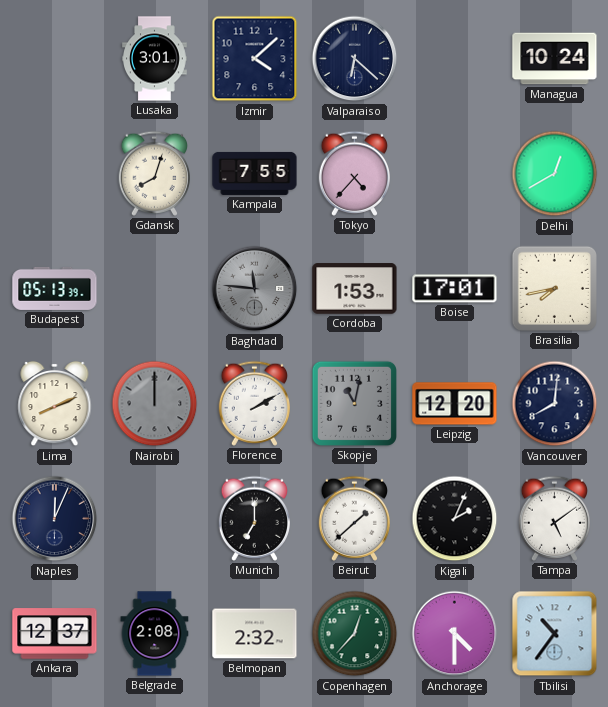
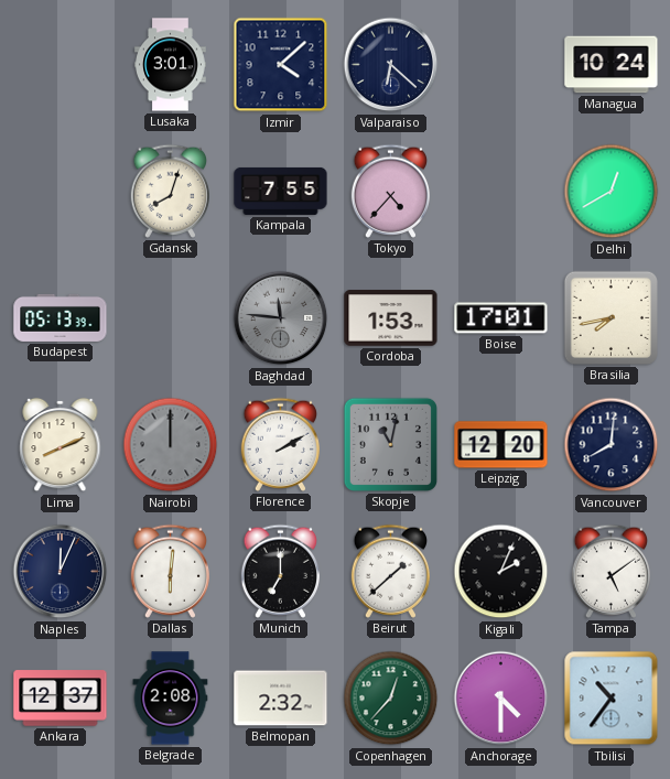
Dallas: none -> 6:01
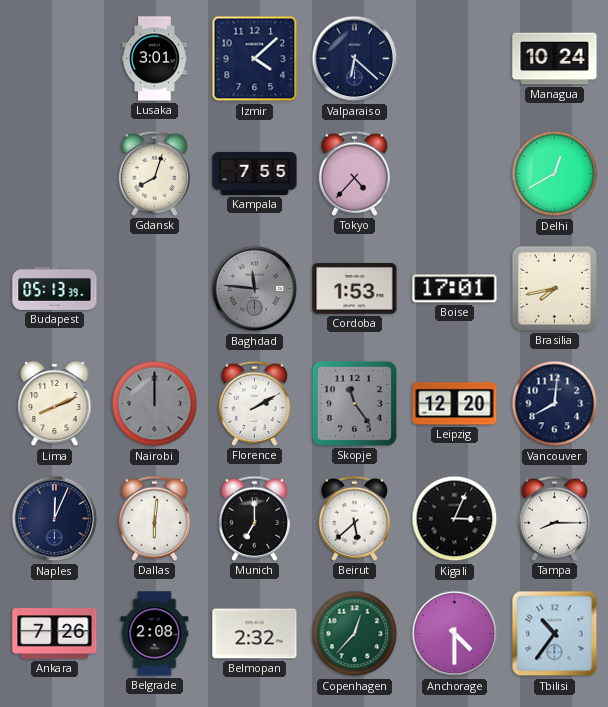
Skopje: 11:02 -> 11:24
Beirut: 1:38 -> 5:38
Kigali: 2:04 -> 3:04
Tampa: 5:09 -> 8:15
Ankara: 12:37 -> 7:26
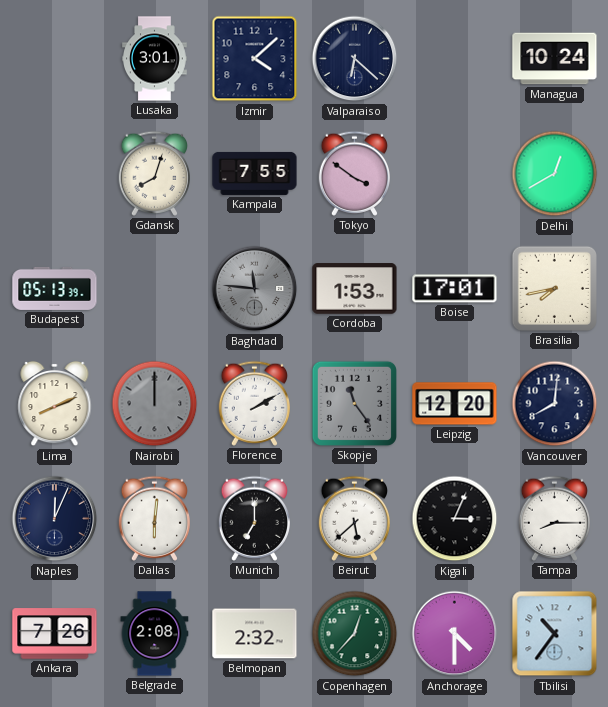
Tokyo: 4:37 -> 3:51
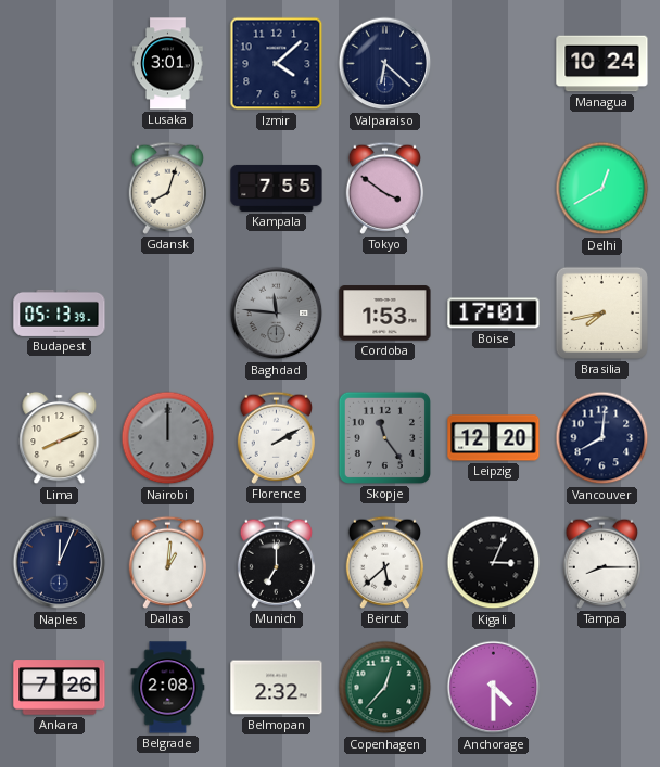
Dallas: 6:01 -> 1:01
Tbilisi: 10:36 -> none
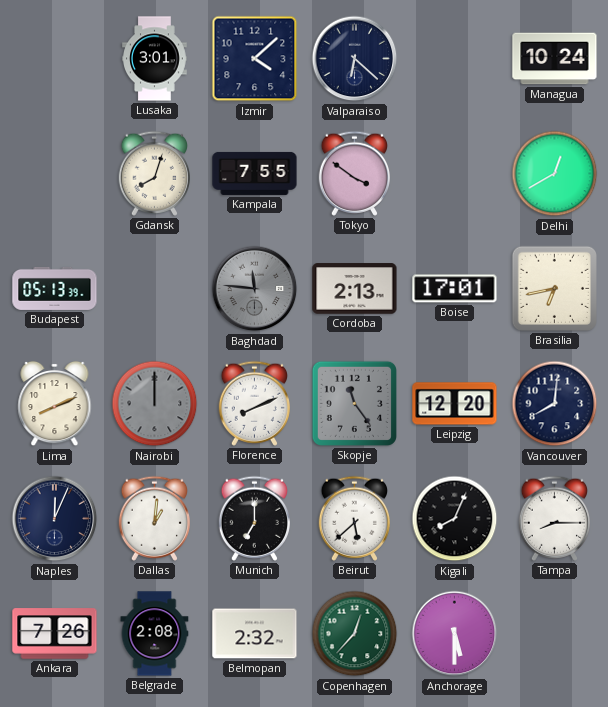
Cordoba: 1:53 -> 2:13
Brasilia: 7:43 -> 6:43
Florence: 2:10 -> 8:11
Kigali: 3:04 -> 8:04
Anchorage: 4:30 -> 5:30
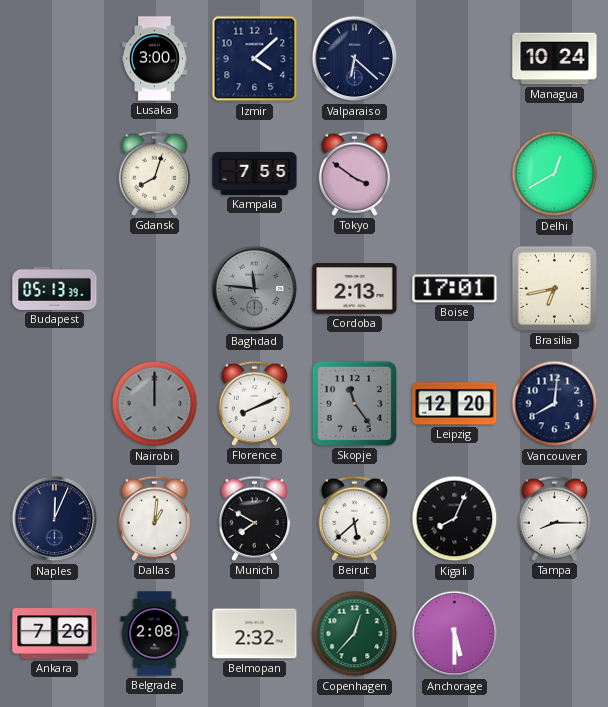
Lusaka: 3:01 -> 3:00
Lima: 8:11 -> none
Munich: 7:00 -> 7:50
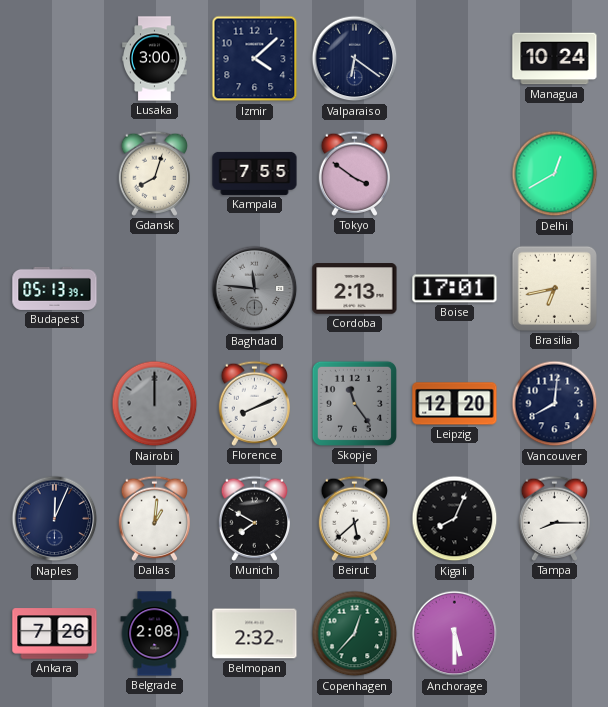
Valparaiso: 6:22 -> 6:21
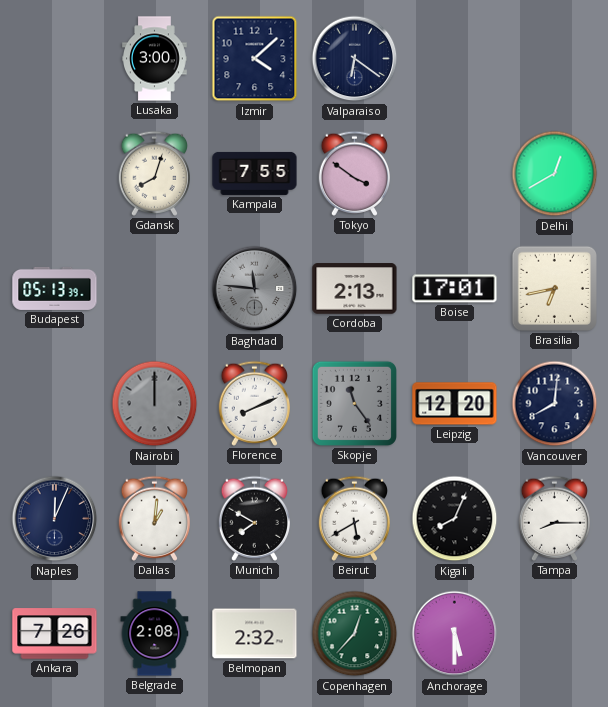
Managua: 10:24 -> none
Beirut: 5:38 -> 5:40
